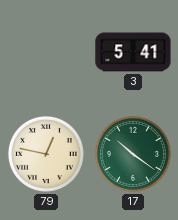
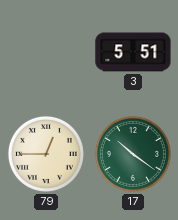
3: 5:41 -> 5:51
79: 12:47 -> 12:45
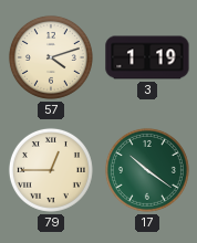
57: none -> 4:12
3: 5:51 -> 1:19
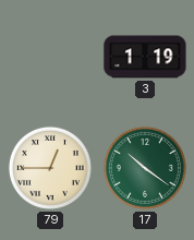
57: 4:12 -> none
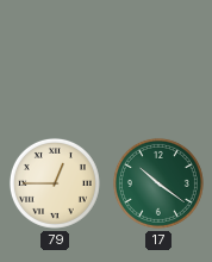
3: 1:19 -> none
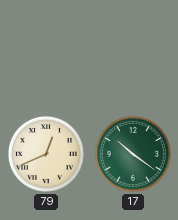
79: 12:45 -> 12:41
